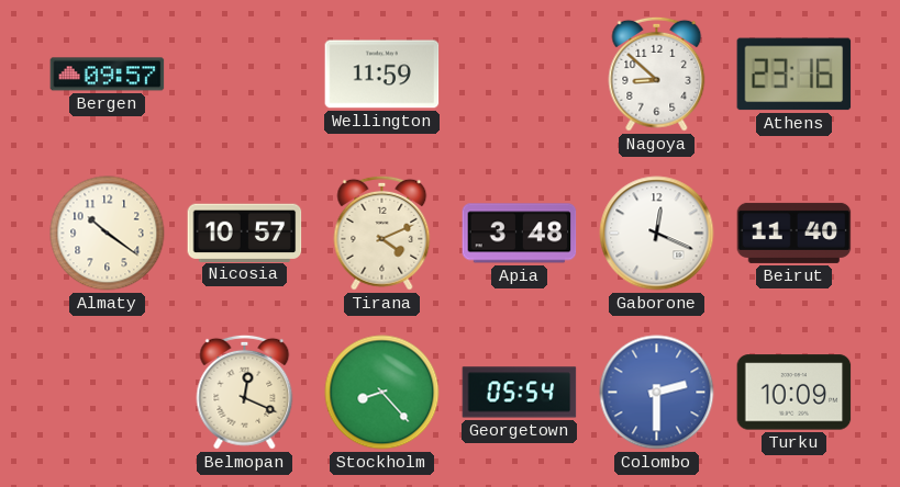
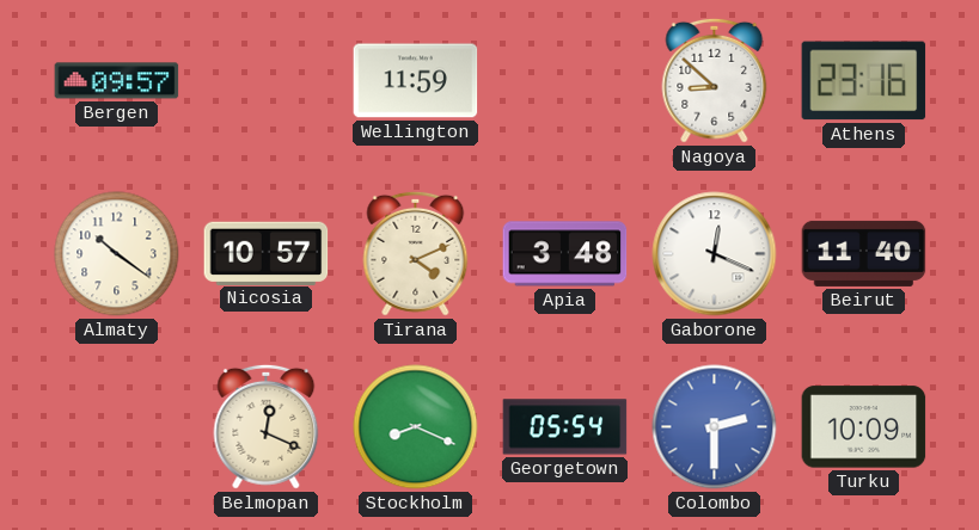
Stockholm: 8:23 -> 8:19
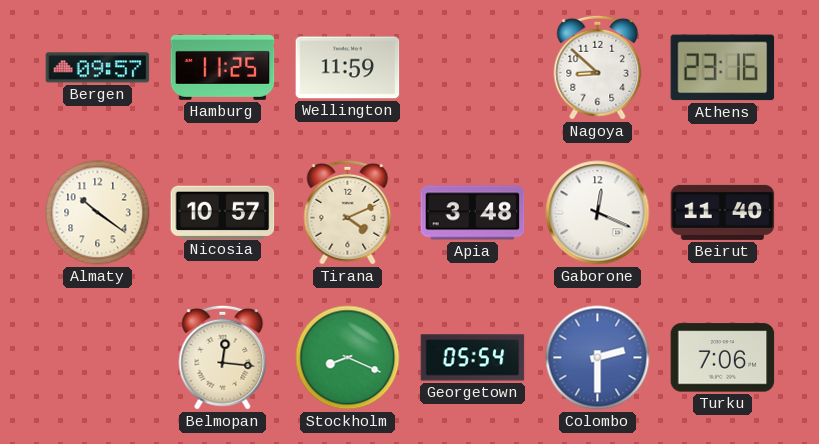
Hamburg: none -> 11:25
Belmopan: 12:19 -> 12:16
Turku: 10:09 -> 7:06
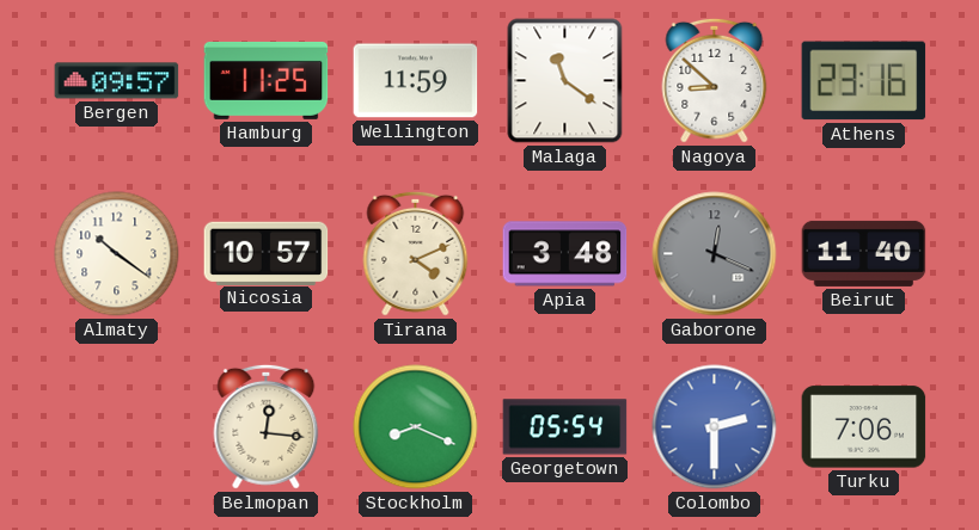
Malaga: none -> 11:21
Gaborone dial: white -> grey
